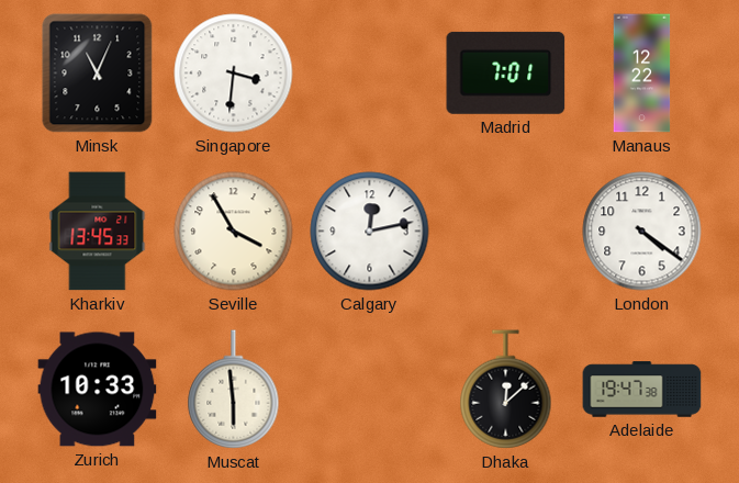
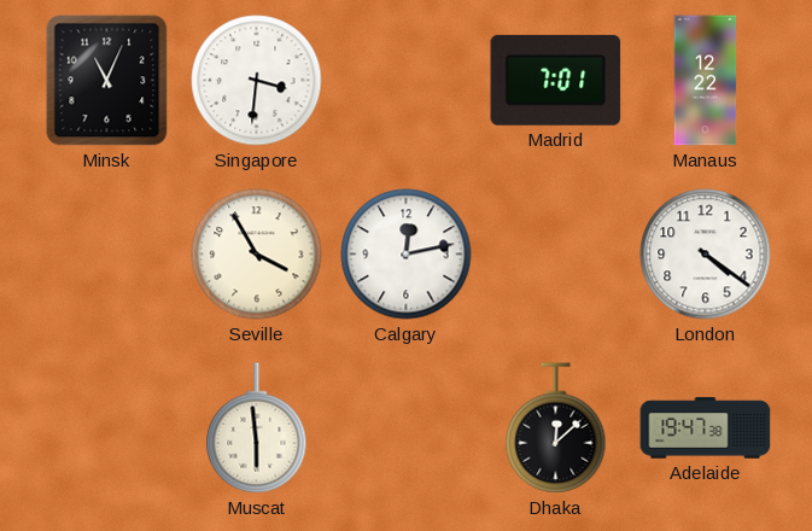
Kharkiv: 13:45 -> none
Zurich: 10:33 -> none
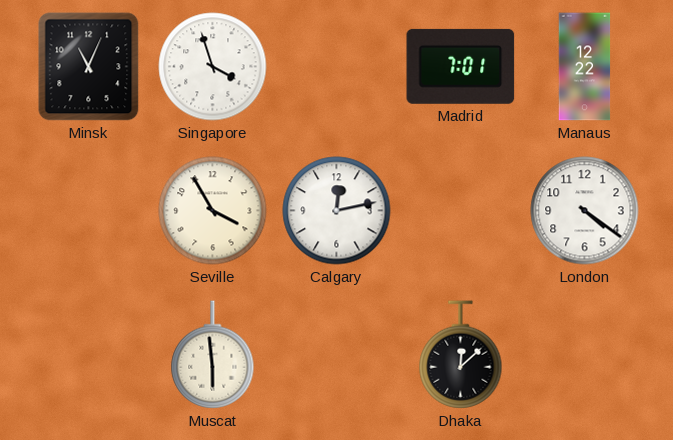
Singapore: 3:31 -> 3:57
Adelaide: 19:47 -> none
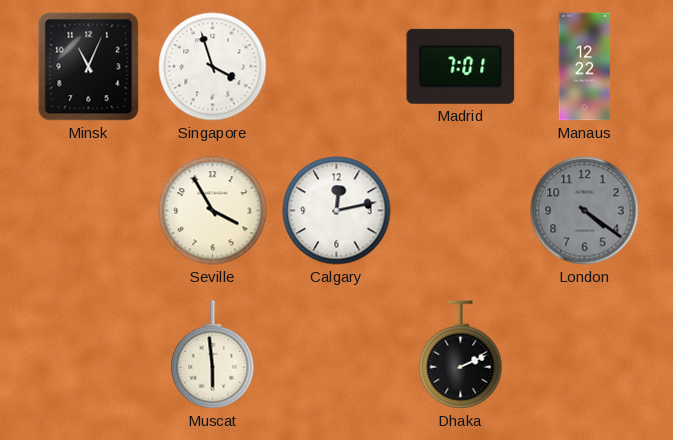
London dial: white -> grey
Dhaka: 12:08 -> 2:11
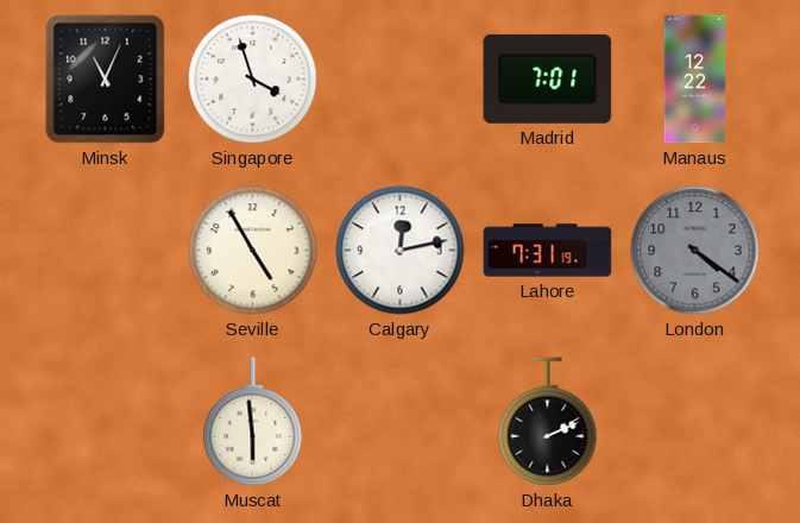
Seville: 3:55 -> 4:55
Lahore: none -> 7:31
